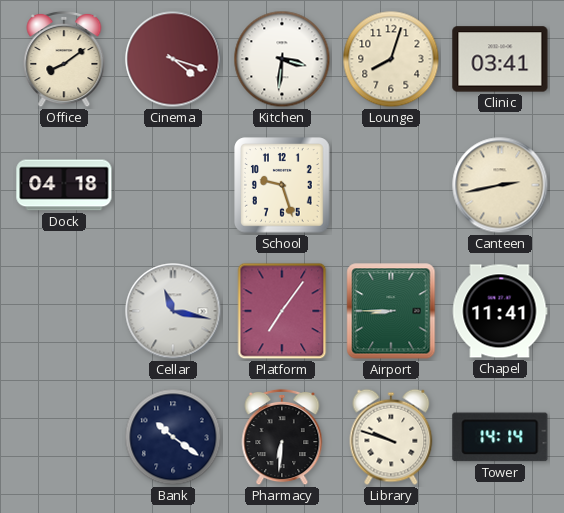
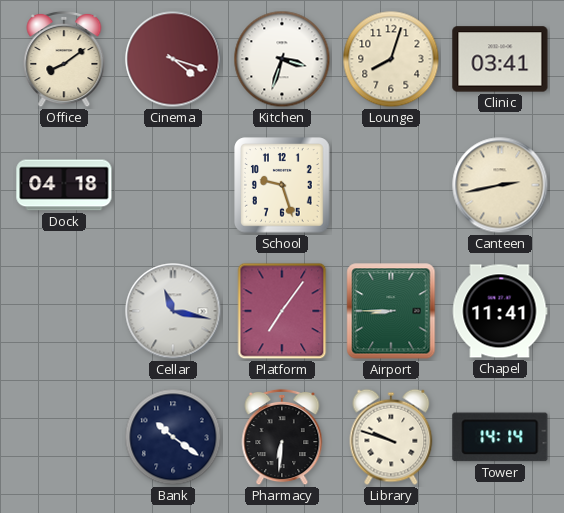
Kitchen: 3:31 -> 3:33
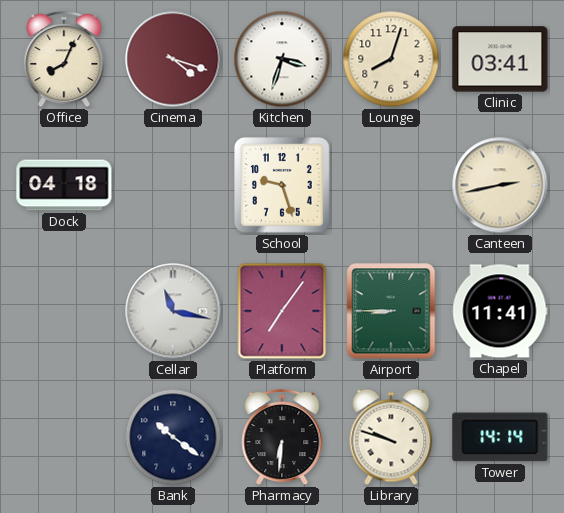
Office: 8:09 -> 8:04
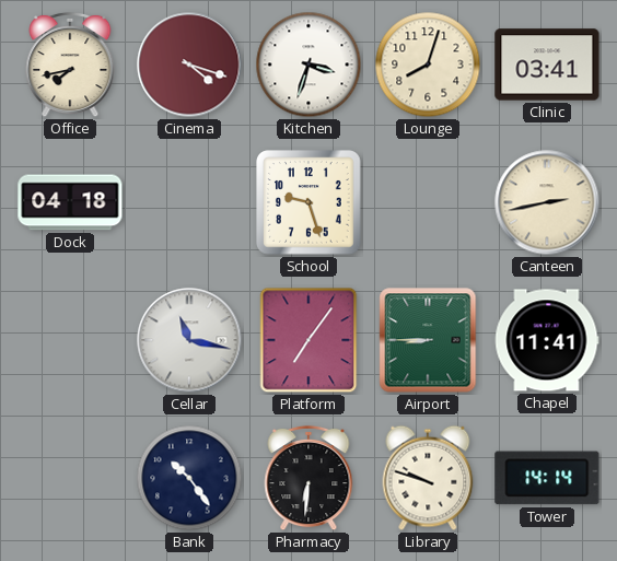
Office: 8:04 -> 7:43
Bank: 10:21 -> 10:24
